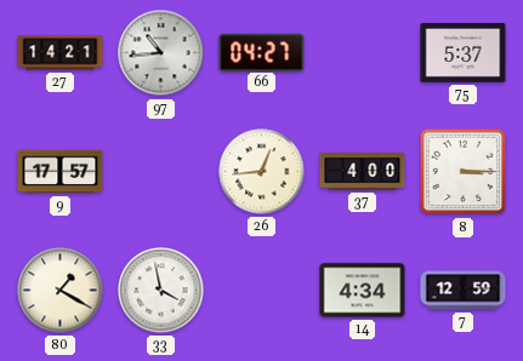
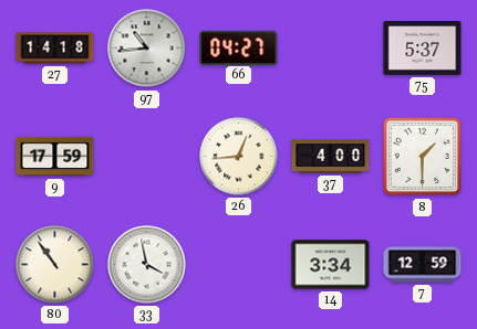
27: 14:21 -> 14:18
9: 17:57 -> 17:59
8: 3:15 -> 1:30
80: 1:20 -> 10:54
14: 4:34 -> 3:34
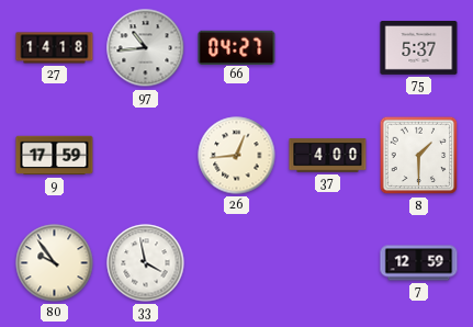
80: 10:54 -> 9:54
14: 3:34 -> none
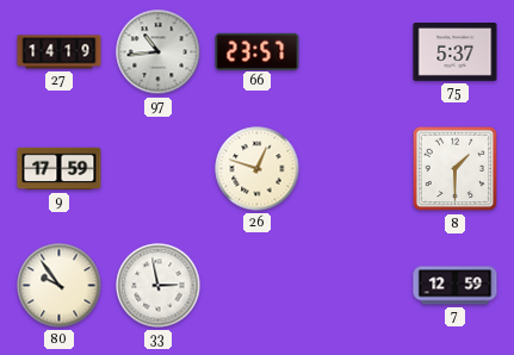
27: 14:18 -> 14:19
66: 04:27 -> 23:57
26: 12:44 -> 12:48
37: 4:00 -> none
33: 3:58 -> 2:58
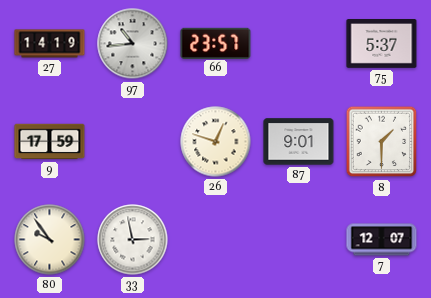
87: none -> 9:01
7: 12:59 -> 12:07
